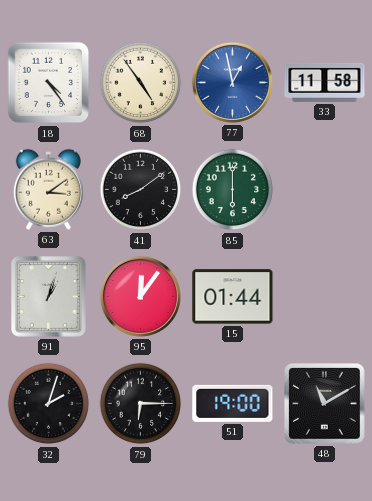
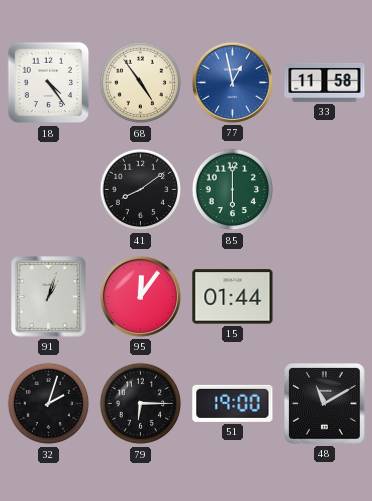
63: 3:09 -> none
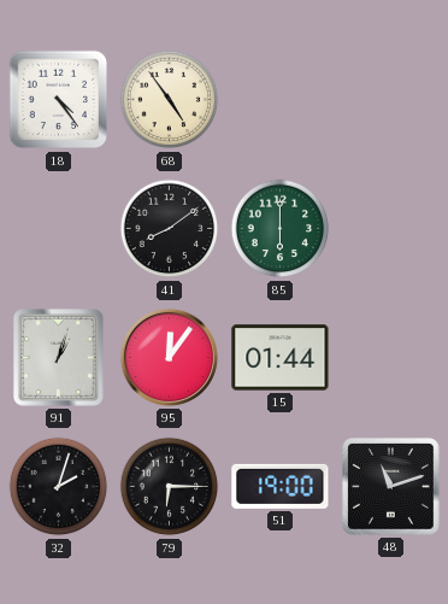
77: 12:58 -> none
33: 11:58 -> none
48: 11:10 -> 11:12
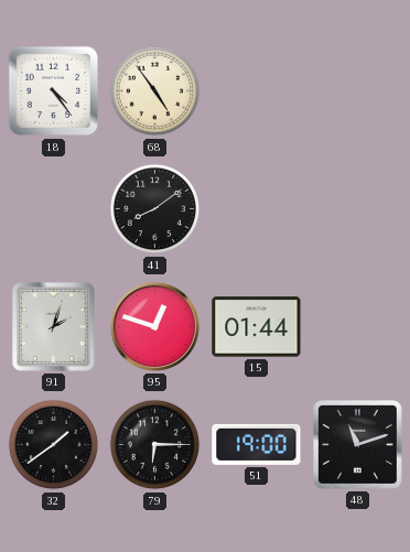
85: 6:00 -> none
91: 1:03 -> 2:03
95: 12:06 -> 12:48
32: 2:03 -> 1:39
